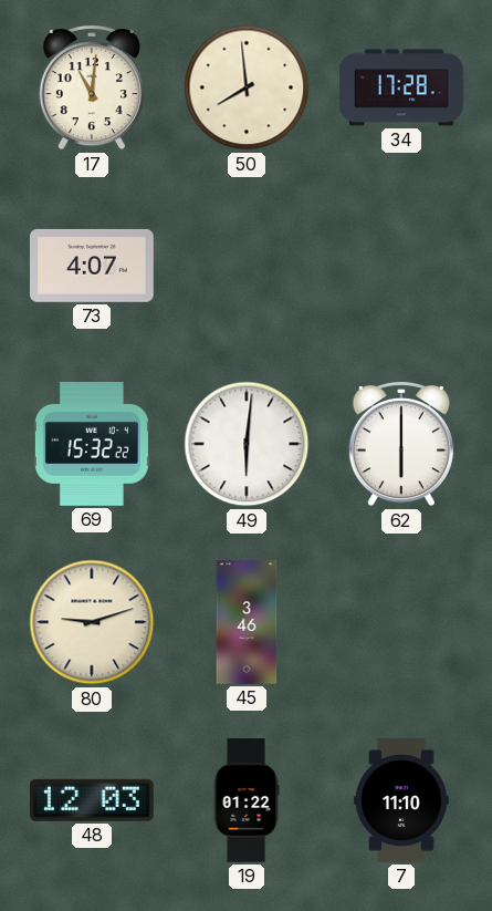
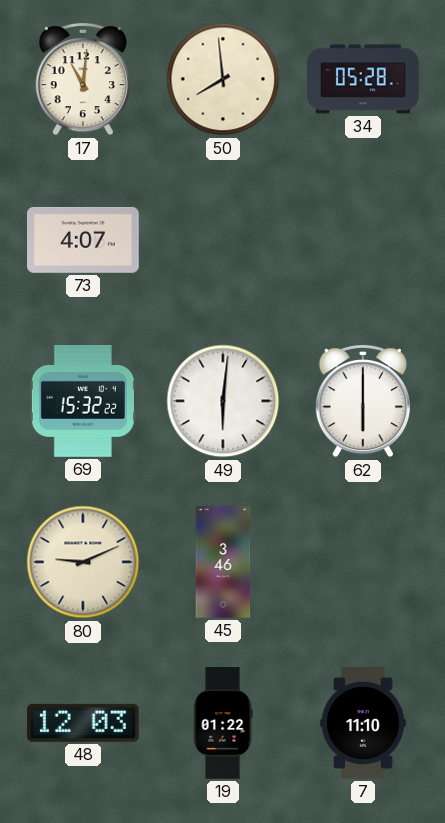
34: 17:28 -> 05:28
80: 9:12 -> 9:11
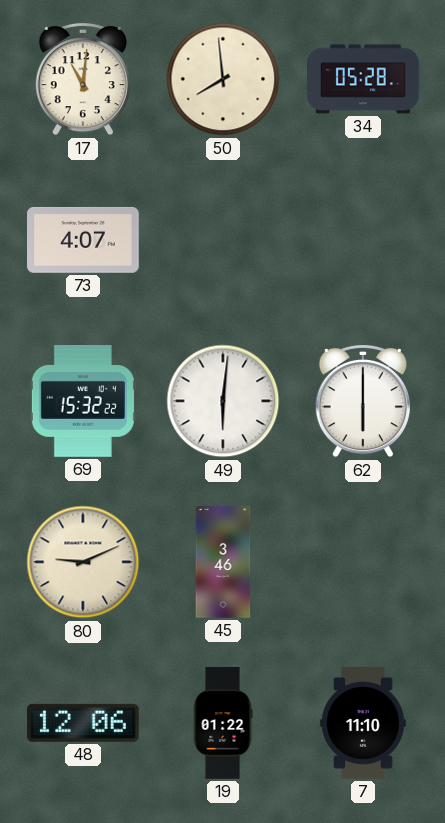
48: 12:03 -> 12:06
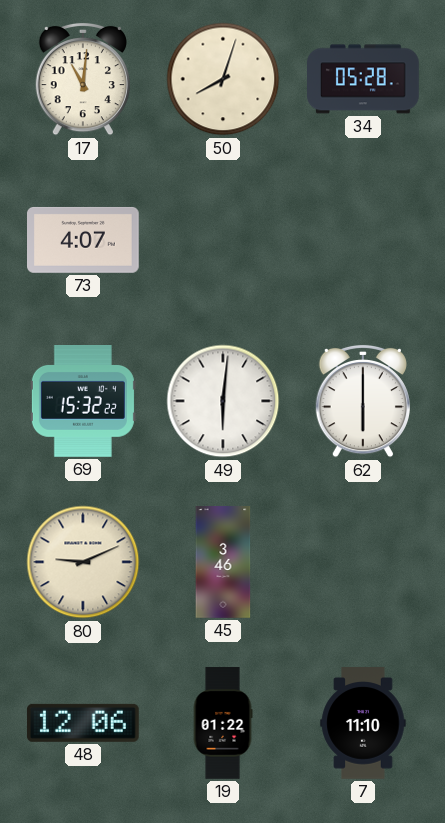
50: 7:59 -> 8:03
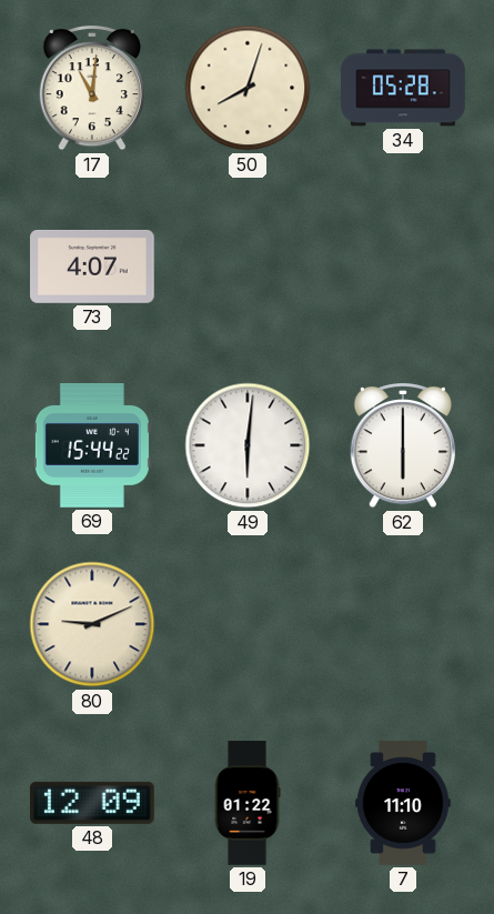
69: 15:32 -> 15:44
45: 3:46 -> none
48: 12:06 -> 12:09
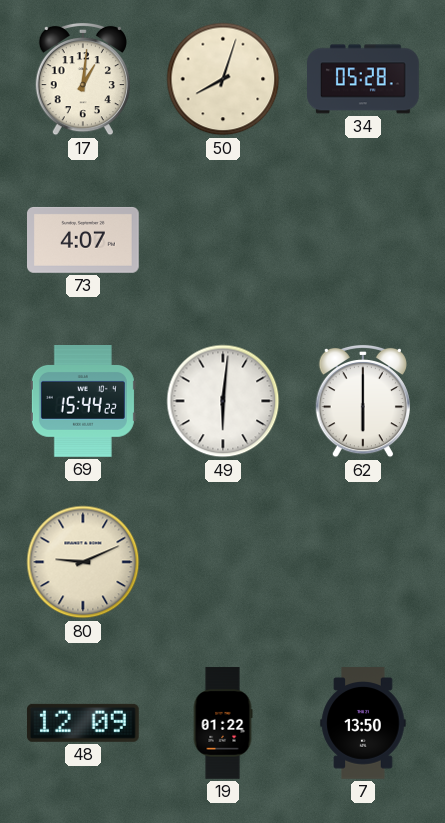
17: 11:01 -> 1:01
7: 11:10 -> 13:50
